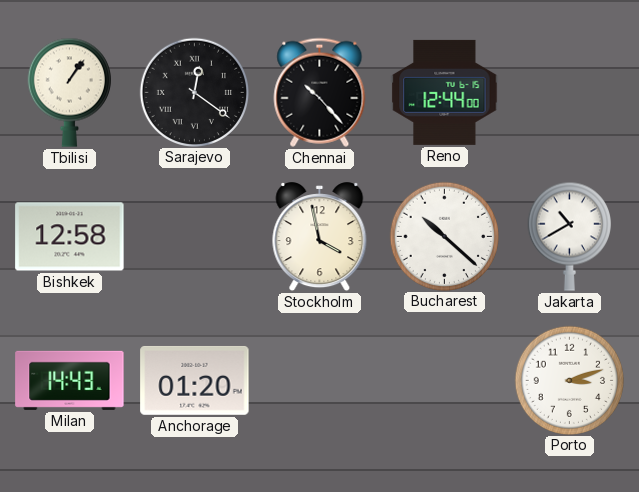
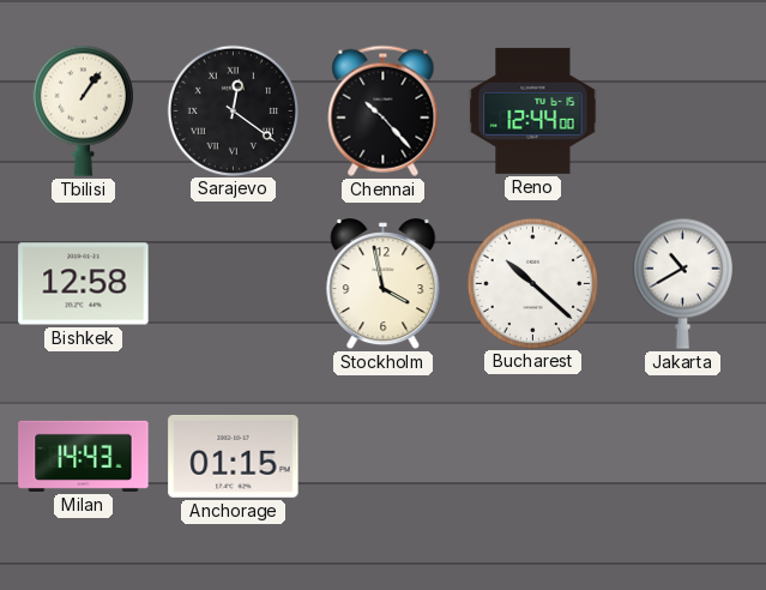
Anchorage: 01:20 -> 01:15
Porto: 3:12 -> none
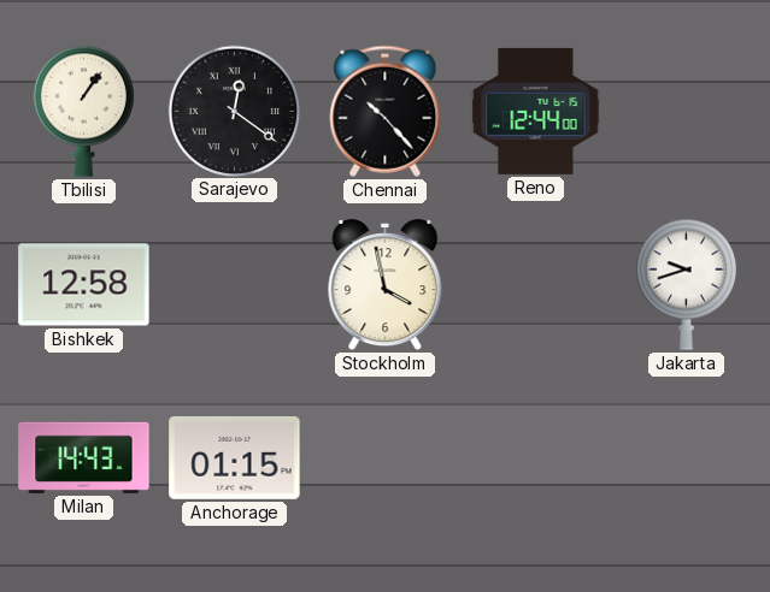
Bucharest: 10:22 -> none
Jakarta: 10:40 -> 9:42
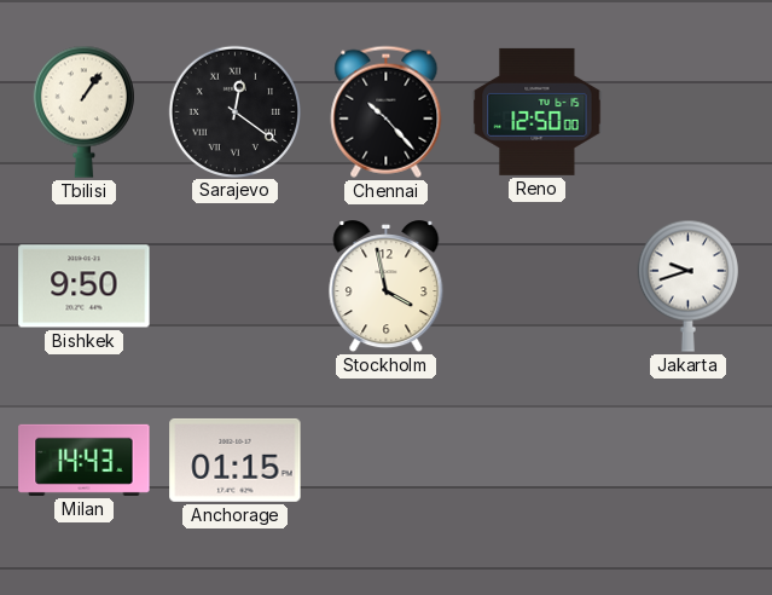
Reno: 12:44 -> 12:50
Bishkek: 12:58 -> 9:50
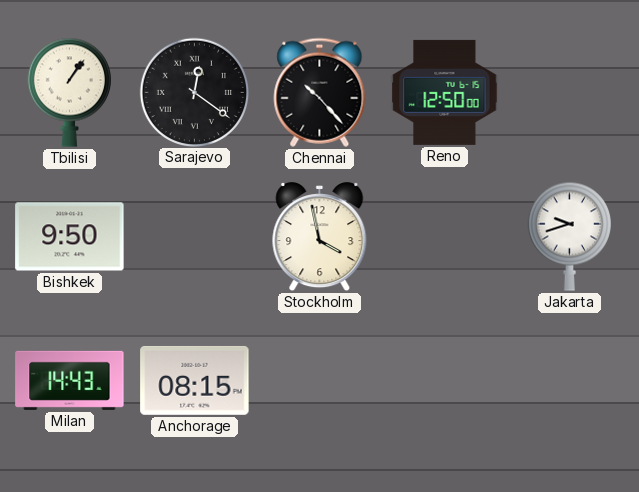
Anchorage: 01:15 -> 08:15
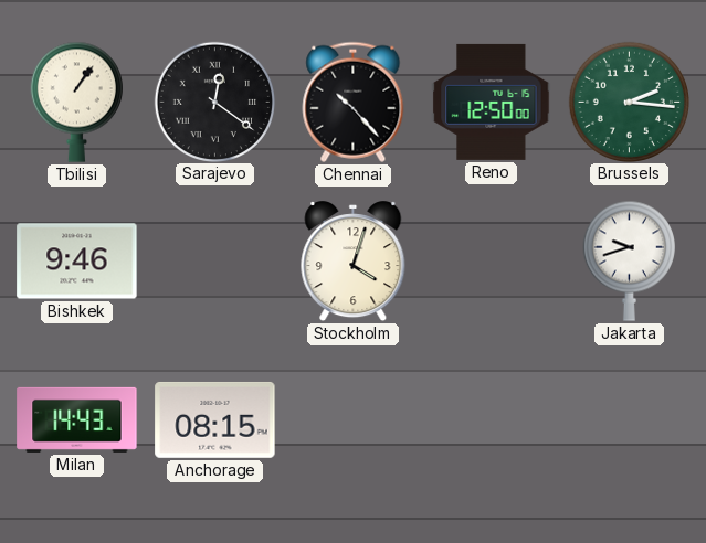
Brussels: none -> 2:16
Bishkek: 9:50 -> 9:46
Stockholm: 3:58 -> 4:03
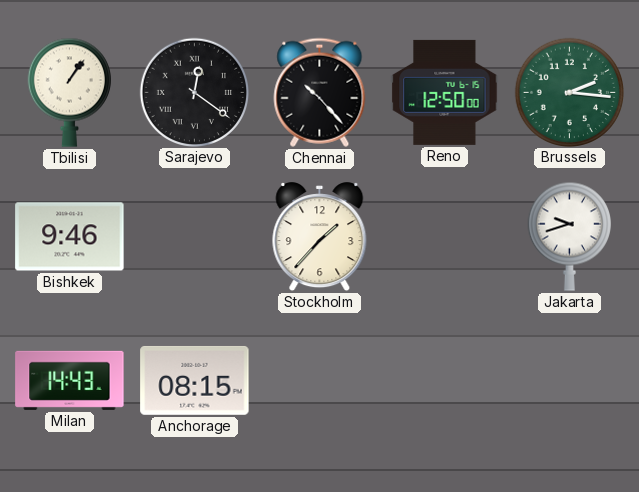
Stockholm: 4:03 -> 1:37
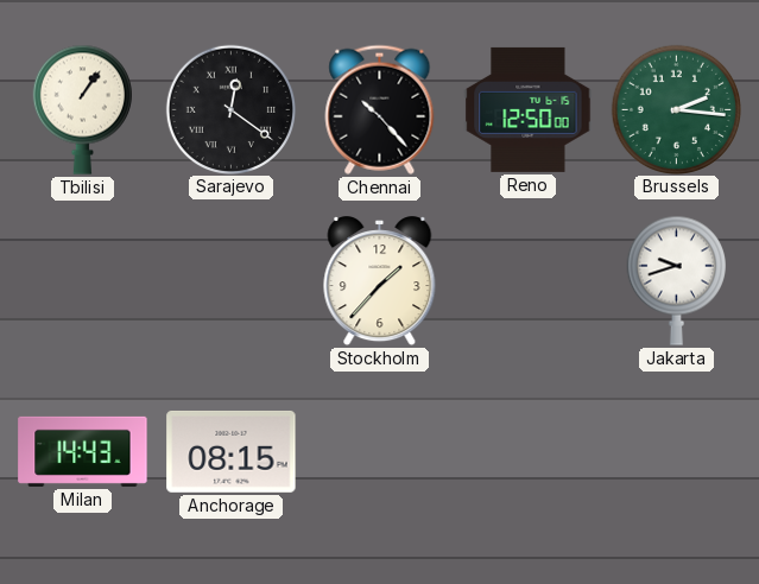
Bishkek: 9:46 -> none
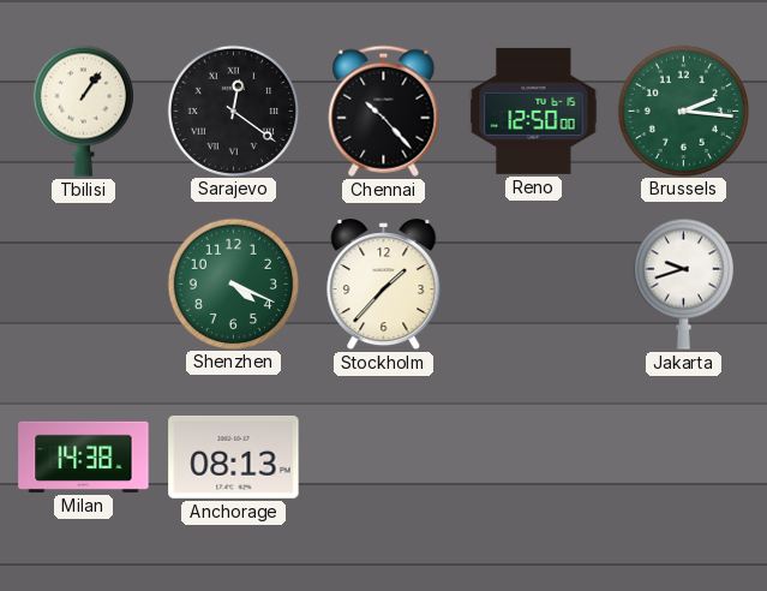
Shenzhen: none -> 4:19
Milan: 14:43 -> 14:38
Anchorage: 08:15 -> 08:13
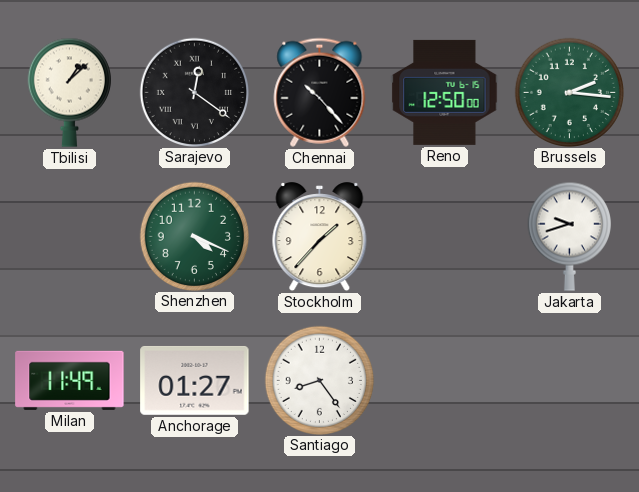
Tbilisi: 1:06 -> 1:08
Milan: 14:38 -> 11:49
Anchorage: 08:13 -> 01:27
Santiago: none -> 8:24
